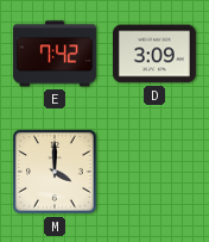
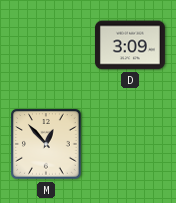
E: 7:42 -> none
M: 4:00 -> 12:53
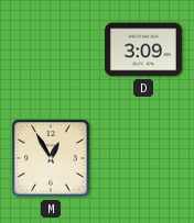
M: 12:53 -> 12:55
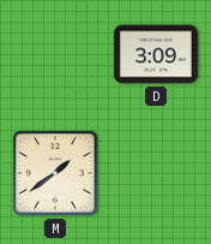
M: 12:55 -> 1:39
